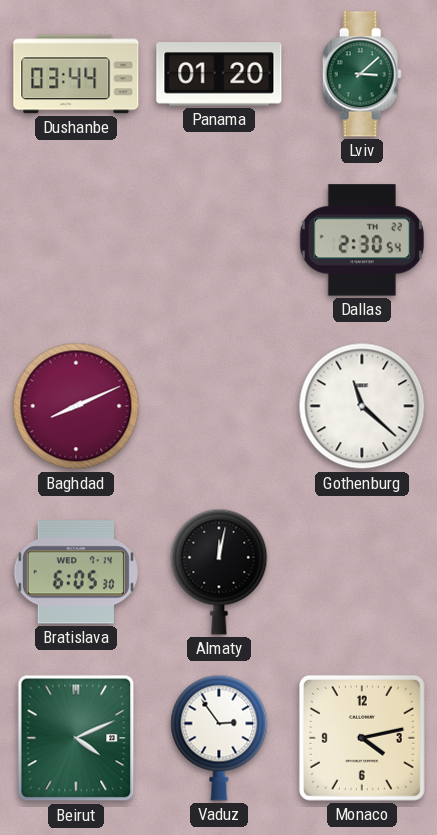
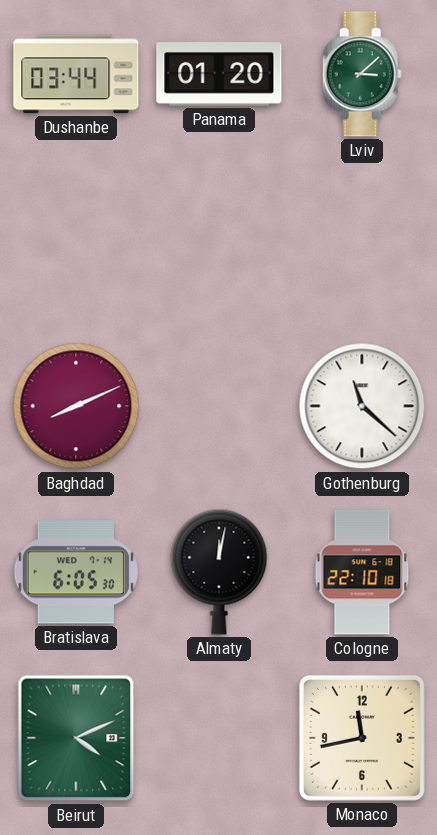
Dallas: 2:30 -> none
Cologne: none -> 22:10
Vaduz: 2:54 -> none
Monaco: 4:13 -> 11:43
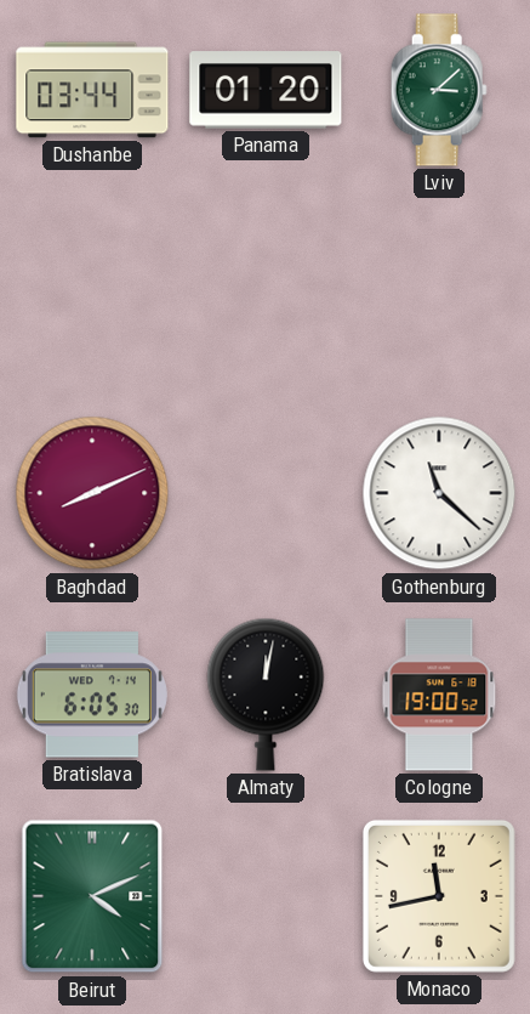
Cologne: 22:10 -> 19:00
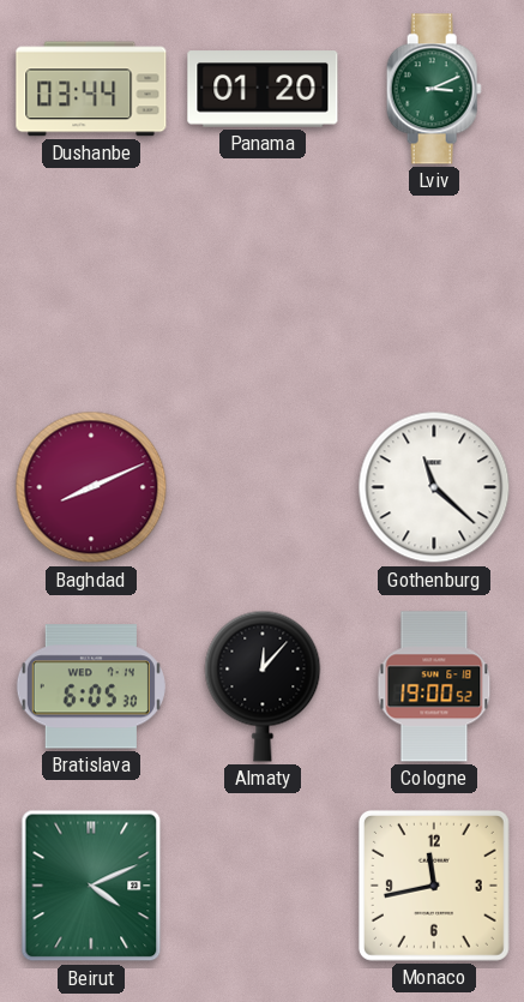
Lviv: 3:08 -> 3:11
Almaty: 12:02 -> 12:07
